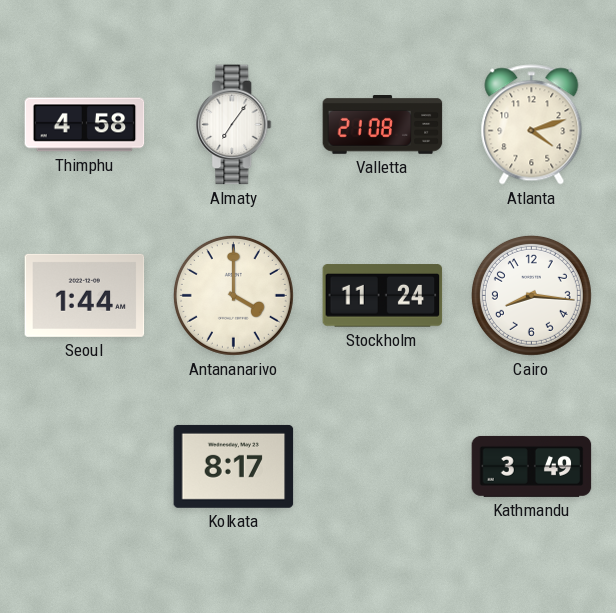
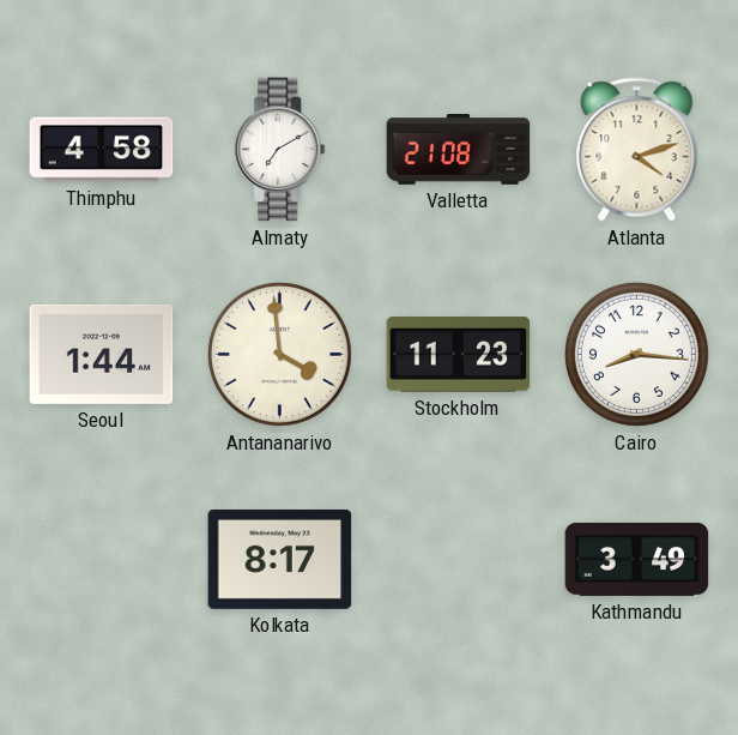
Almaty: 7:06 -> 7:10
Antananarivo: 4:00 -> 3:59
Stockholm: 11:24 -> 11:23
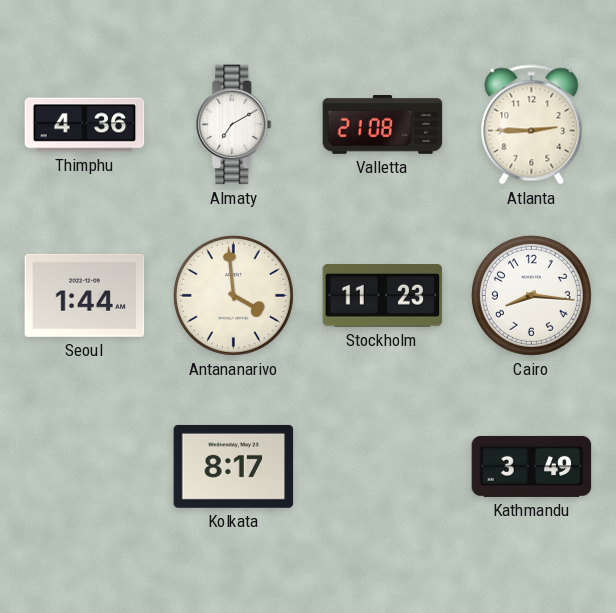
Thimphu: 4:58 -> 4:36
Atlanta: 4:12 -> 2:45
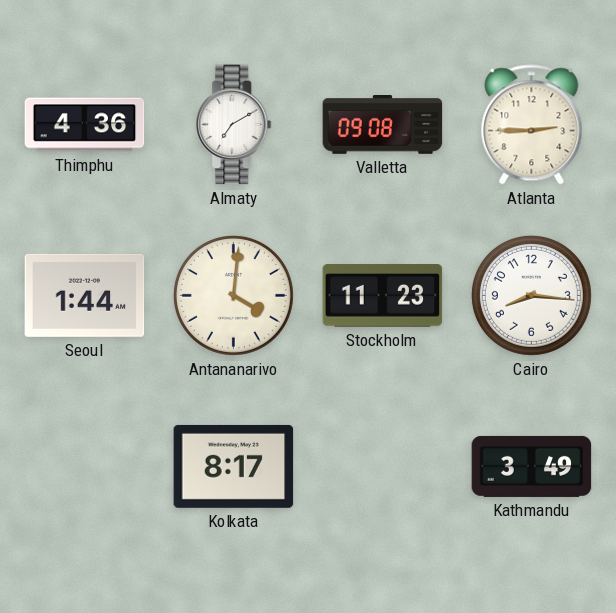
Valletta: 21:08 -> 09:08
Antananarivo: 3:59 -> 4:01
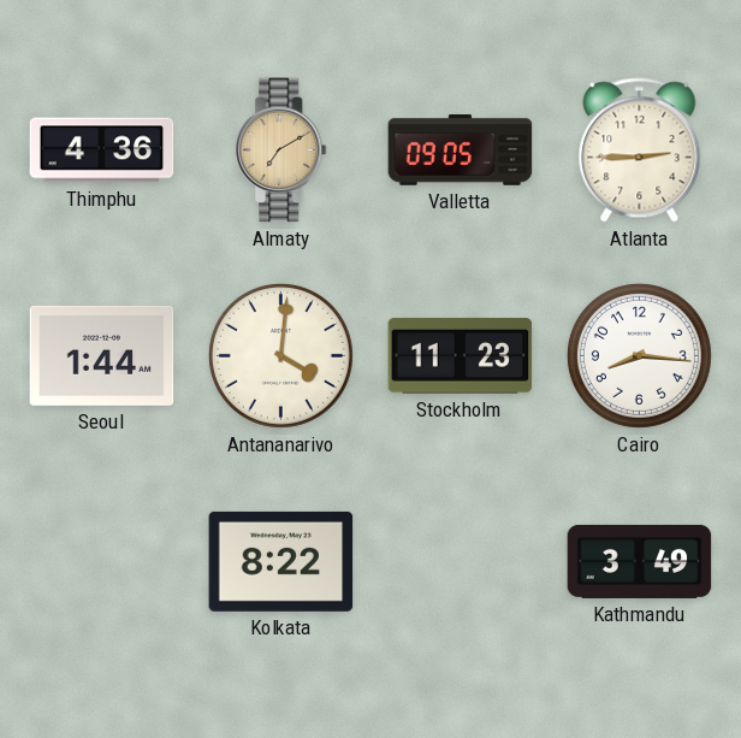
Almaty dial: white -> champagne
Valletta: 09:08 -> 09:05
Kolkata: 8:17 -> 8:22
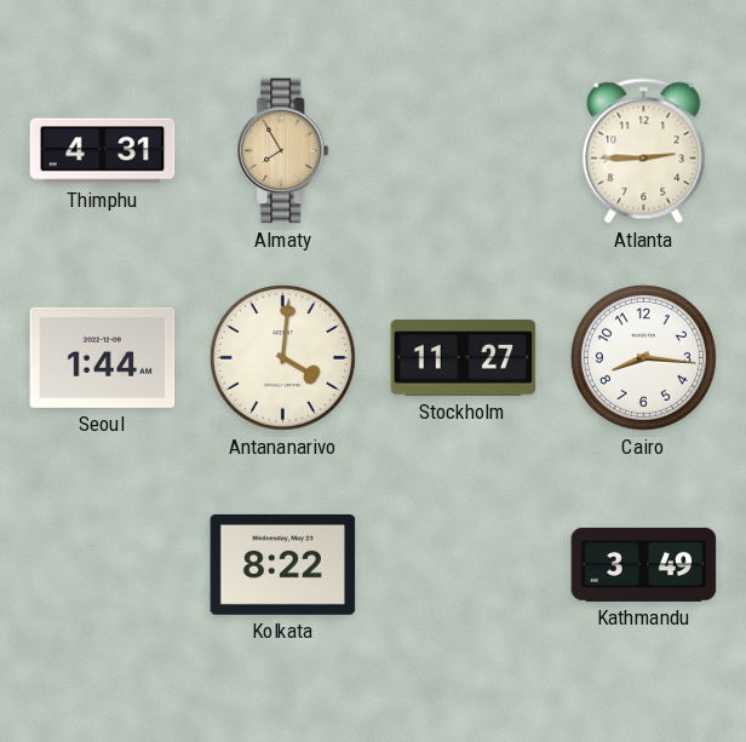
Thimphu: 4:36 -> 4:31
Almaty: 7:10 -> 7:55
Valletta: 09:05 -> none
Stockholm: 11:23 -> 11:27
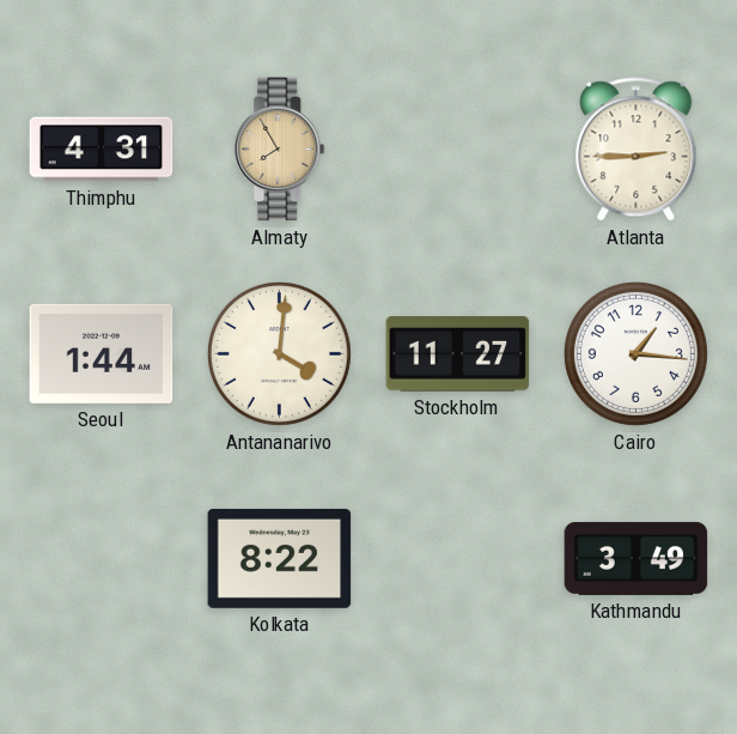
Cairo: 8:16 -> 1:16
